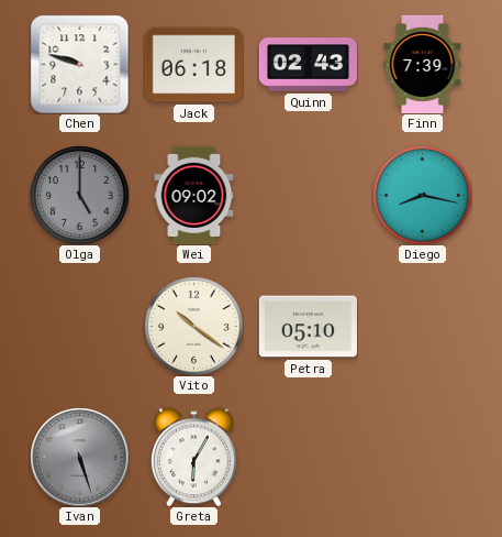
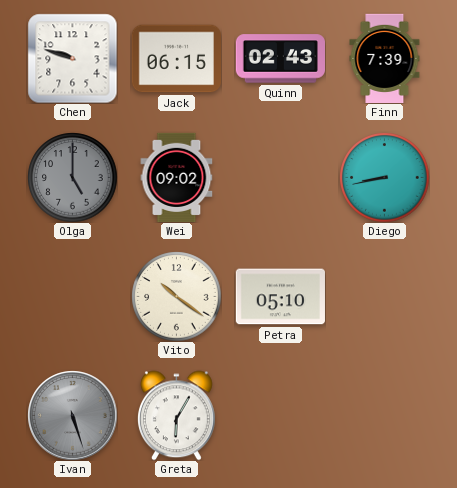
Jack: 06:18 -> 06:15
Diego: 8:17 -> 8:43
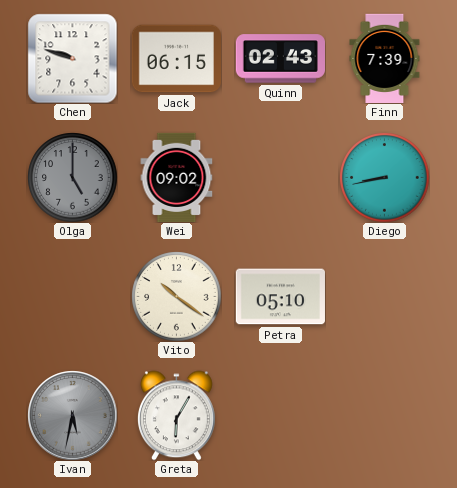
Ivan: 5:27 -> 5:32
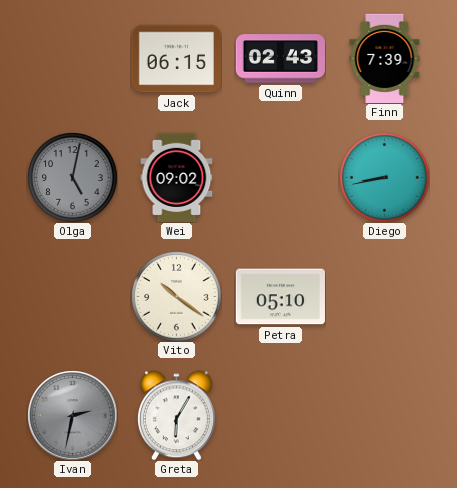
Chen: 9:48 -> none
Olga: 5:00 -> 5:02
Ivan: 5:32 -> 2:32
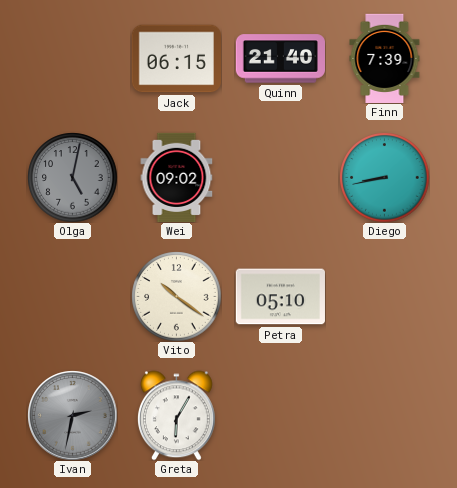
Quinn: 02:43 -> 21:40
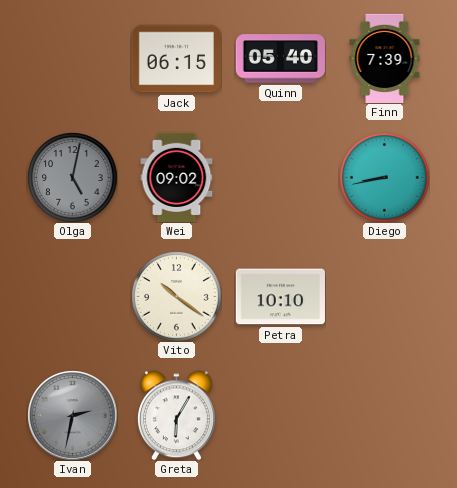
Quinn: 21:40 -> 05:40
Petra: 05:10 -> 10:10
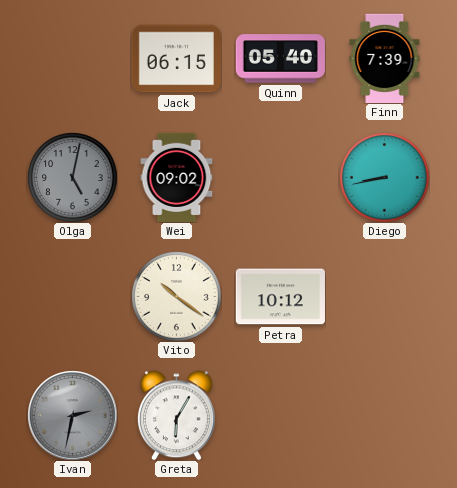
Petra: 10:10 -> 10:12
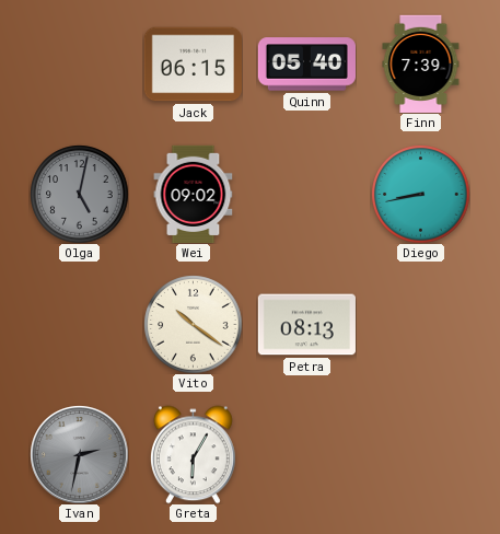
Petra: 10:12 -> 08:13
